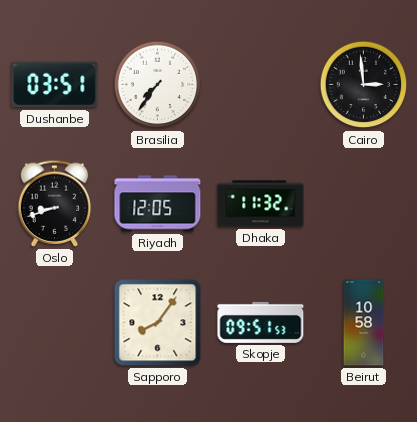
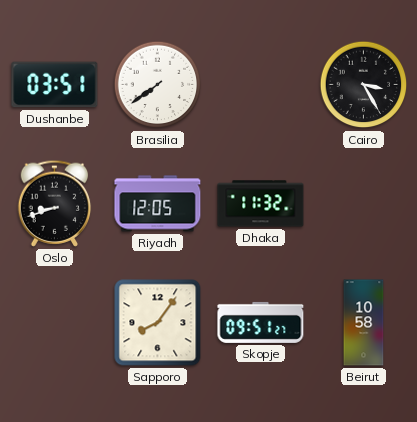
Brasilia: 7:36 -> 7:39
Cairo: 2:59 -> 3:25
Skopje: 09:51:53 -> 09:51:27
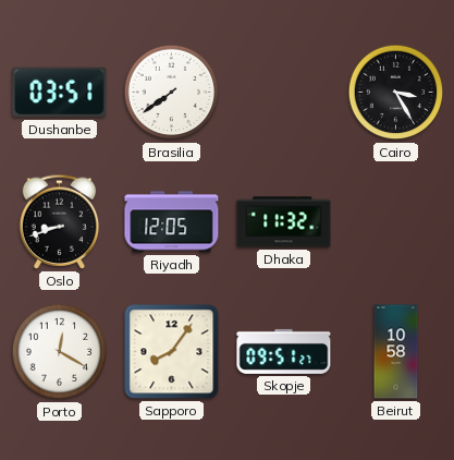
Porto: none -> 12:20
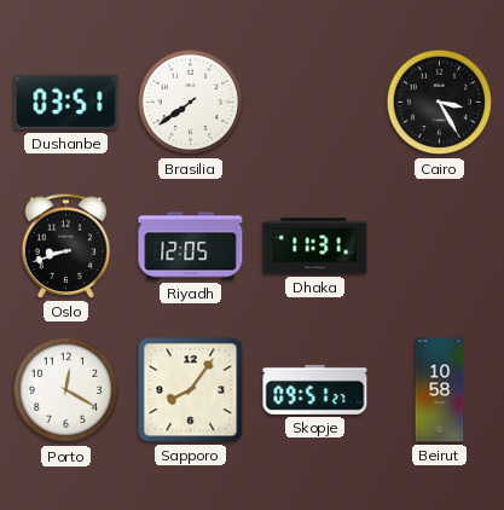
Dhaka: 11:32 -> 11:31
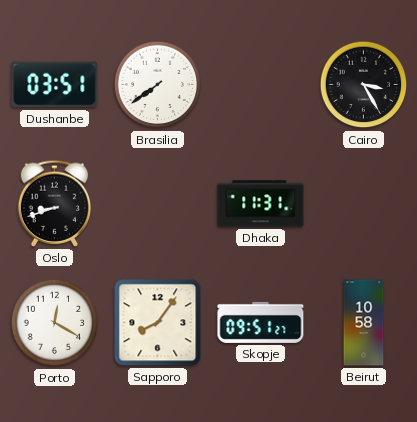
Riyadh: 12:05 -> none
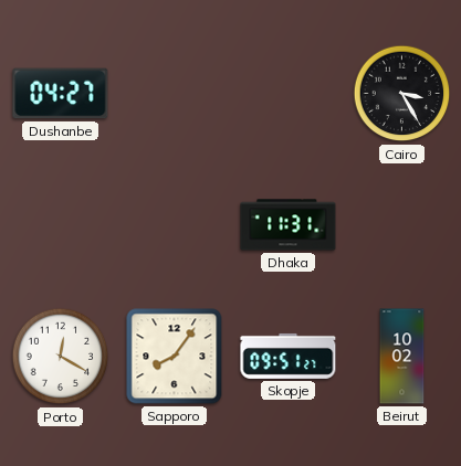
Dushanbe: 03:51 -> 04:27
Brasilia: 7:39 -> none
Oslo: 8:42 -> none
Beirut: 10:58 -> 10:02
